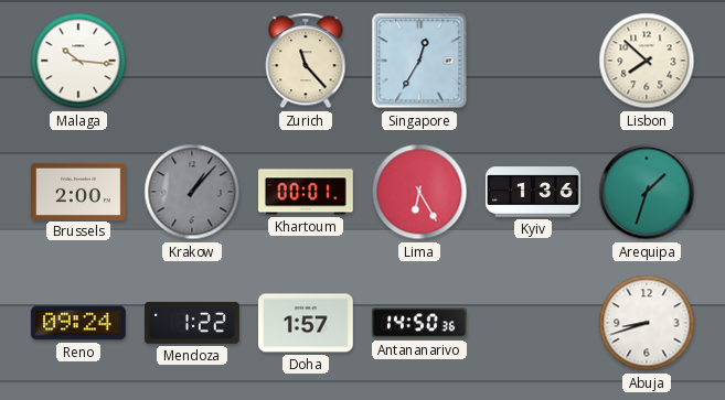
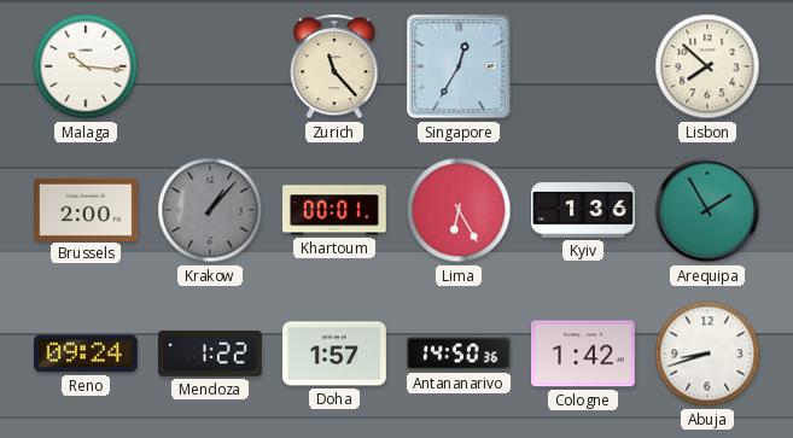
Arequipa: 1:33 -> 1:55
Cologne: none -> 1:42
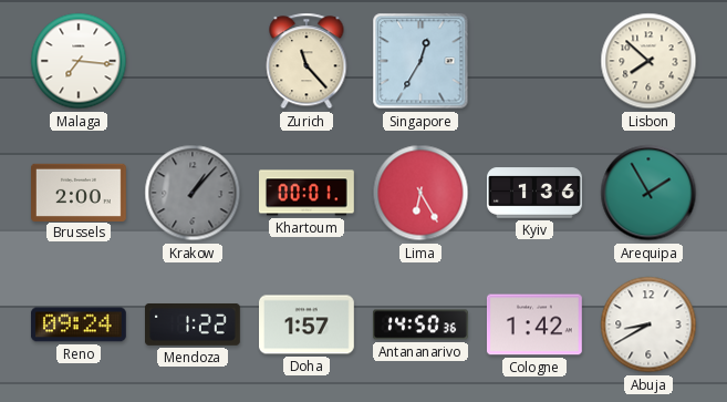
Malaga: 10:16 -> 7:16
Abuja: 8:42 -> 8:40
